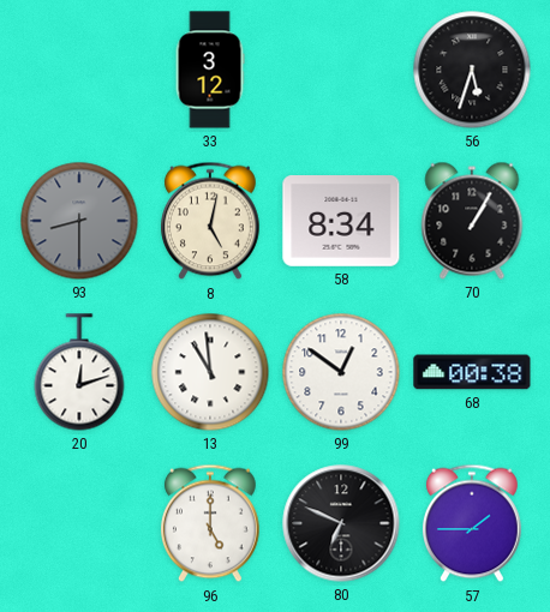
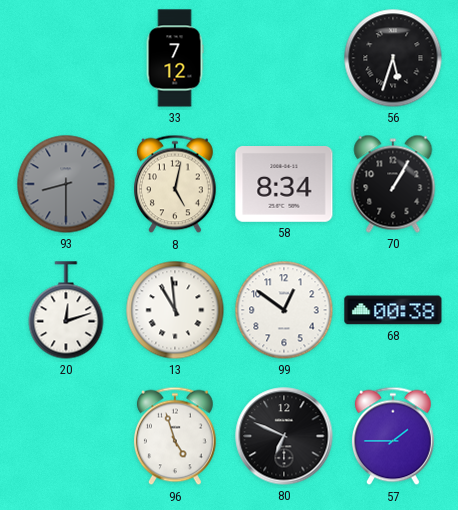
33: 3:12 -> 7:12
96: 5:00 -> 4:57
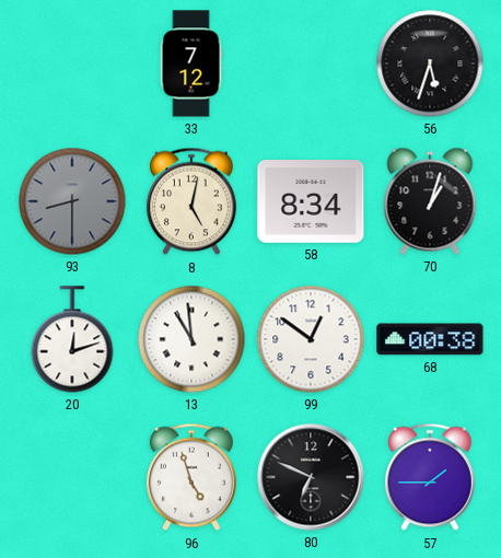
70: 1:05 -> 1:03
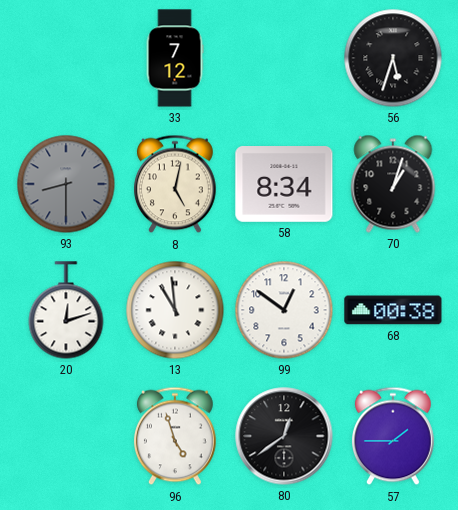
80: 6:49 -> 12:39
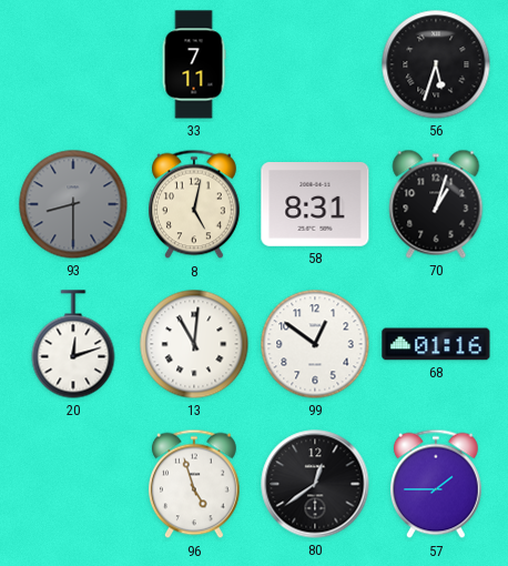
33: 7:12 -> 7:11
58: 8:34 -> 8:31
13: 10:59 -> 11:01
68: 00:38 -> 01:16
